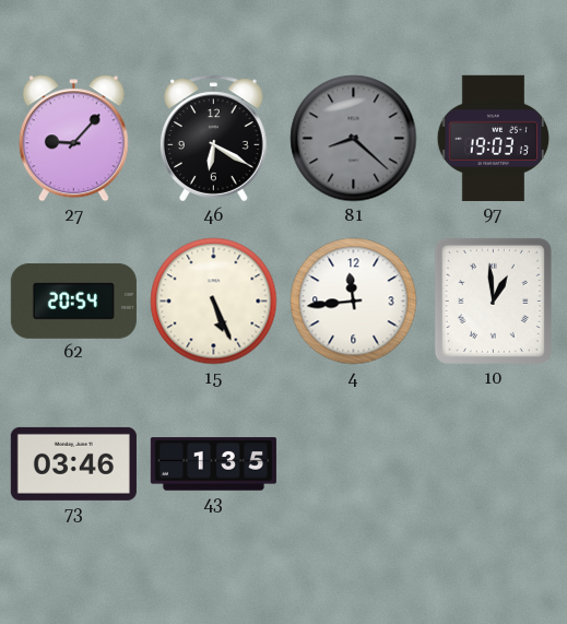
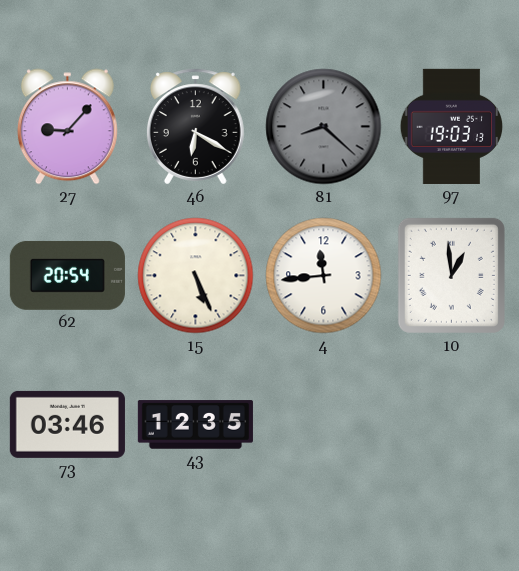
43: 1:35 -> 12:35
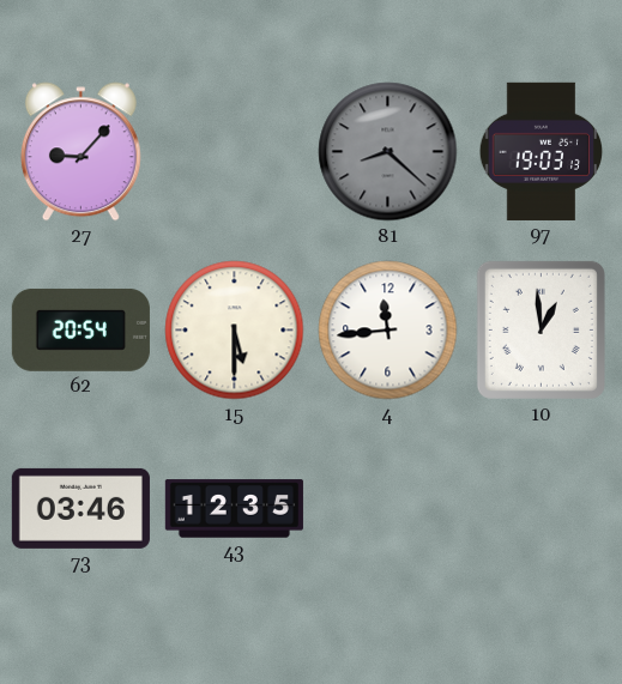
46: 6:20 -> none
15: 5:26 -> 5:30
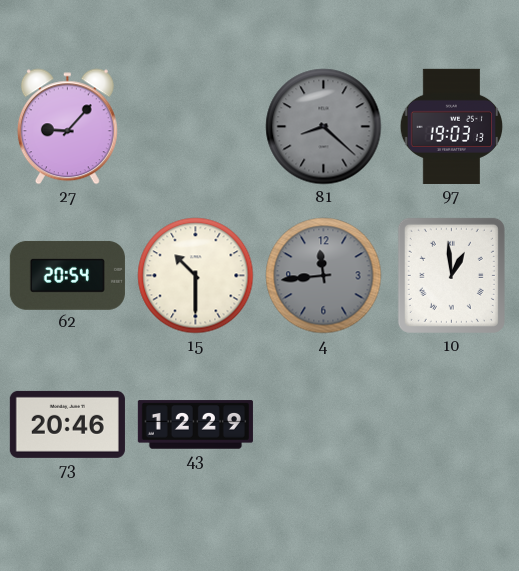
15: 5:30 -> 10:30
4 dial: white -> grey
73: 03:46 -> 20:46
43: 12:35 -> 12:29
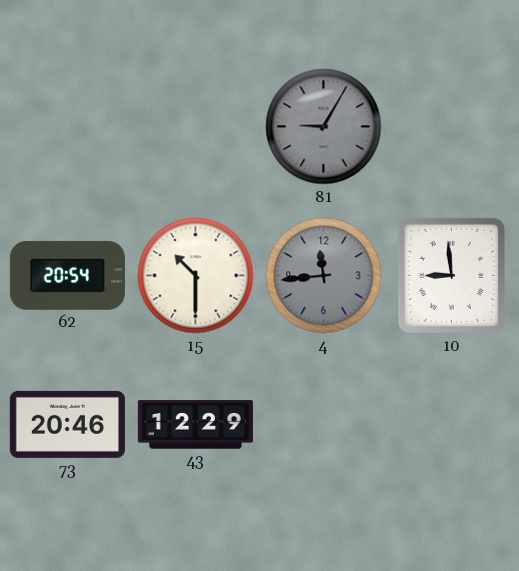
27: 9:07 -> none
81: 8:22 -> 9:05
97: 19:03 -> none
10: 12:59 -> 8:59
